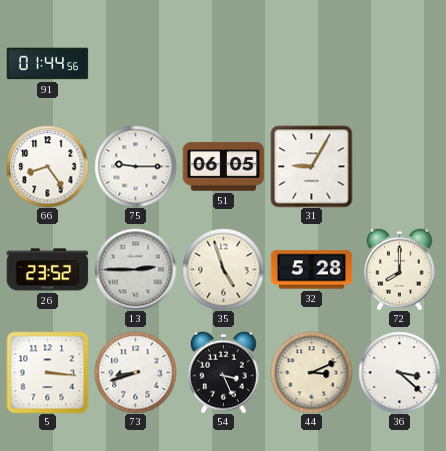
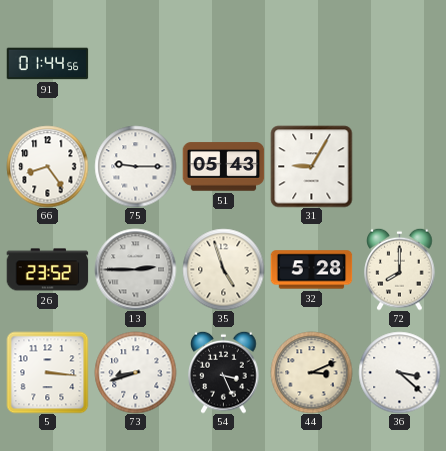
51: 06:05 -> 05:43
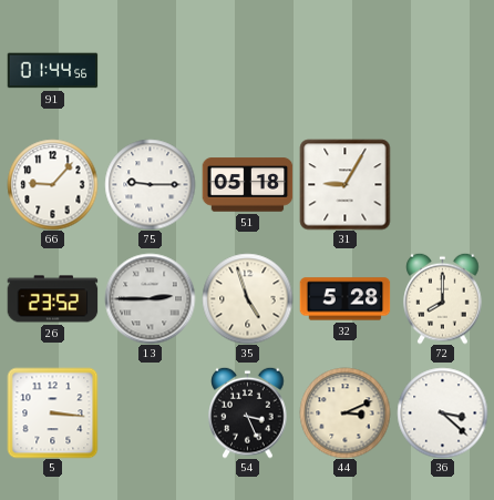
66: 8:24 -> 9:07
51: 05:43 -> 05:18
73: 8:42 -> none
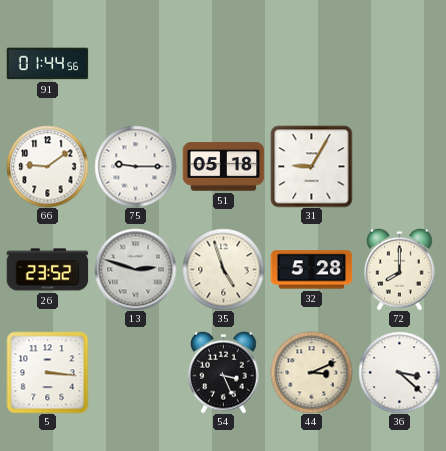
66: 9:07 -> 9:09
13: 2:45 -> 2:48
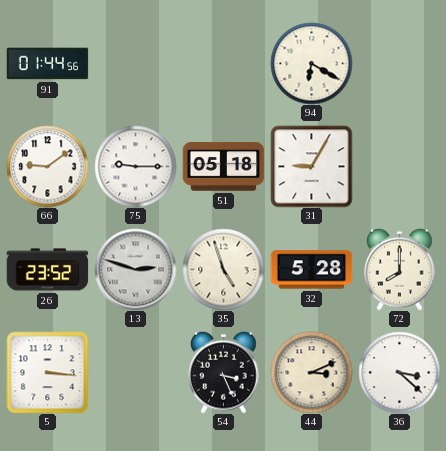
94: none -> 6:20
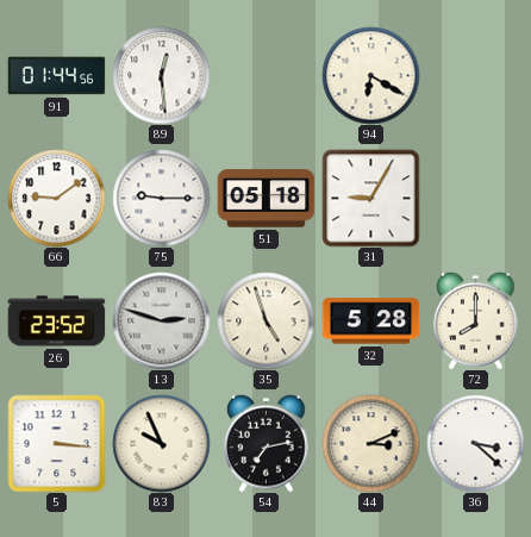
89: none -> 12:29
83: none -> 9:56
54: 3:26 -> 7:13
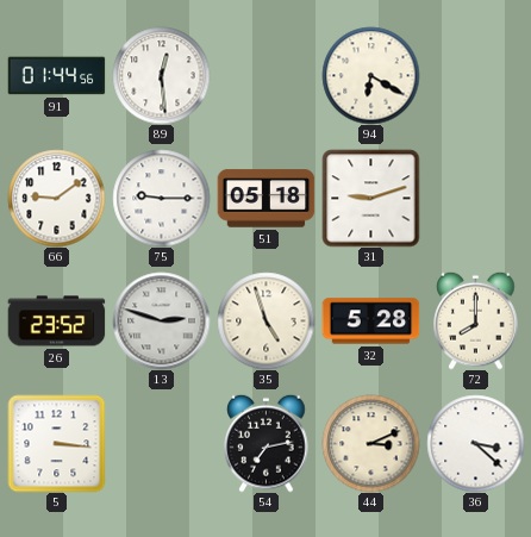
31: 9:05 -> 9:12
83: 9:56 -> none
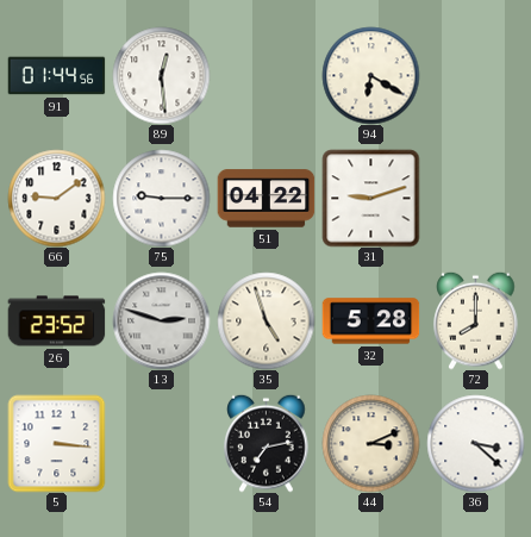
51: 05:18 -> 04:22
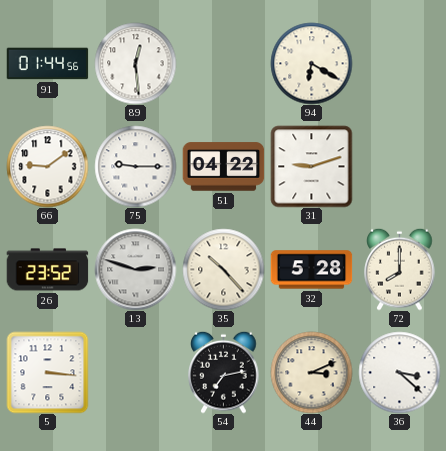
35: 4:57 -> 10:23
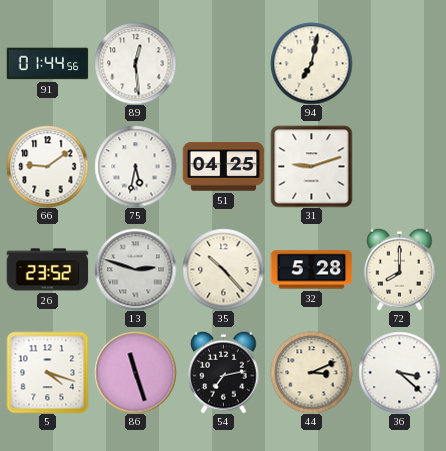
94: 6:20 -> 7:02
75: 9:15 -> 5:32
51: 04:22 -> 04:25
5: 3:16 -> 4:18
86: none -> 11:27
